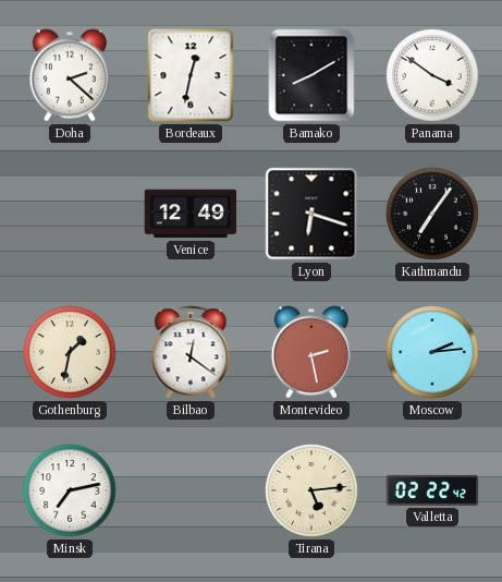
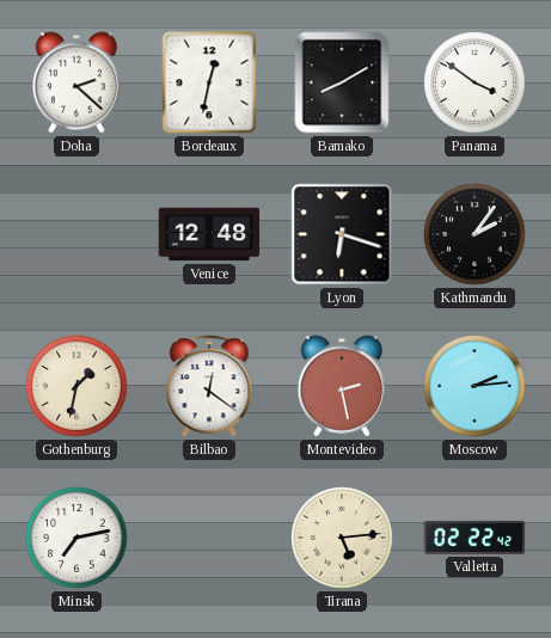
Venice: 12:49 -> 12:48
Kathmandu: 7:06 -> 2:06
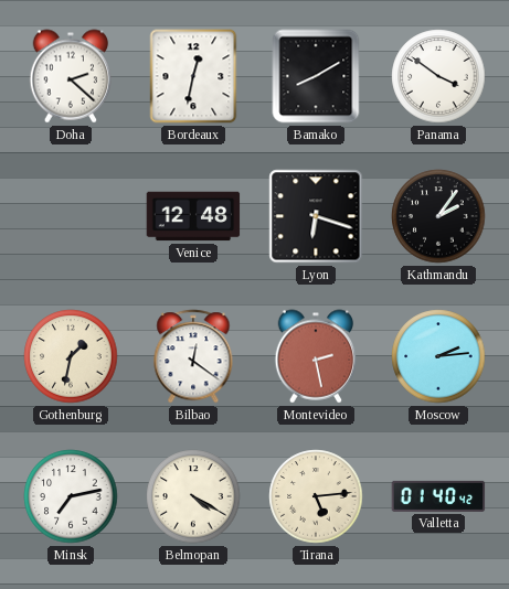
Belmopan: none -> 4:20
Valletta: 02:22 -> 01:40
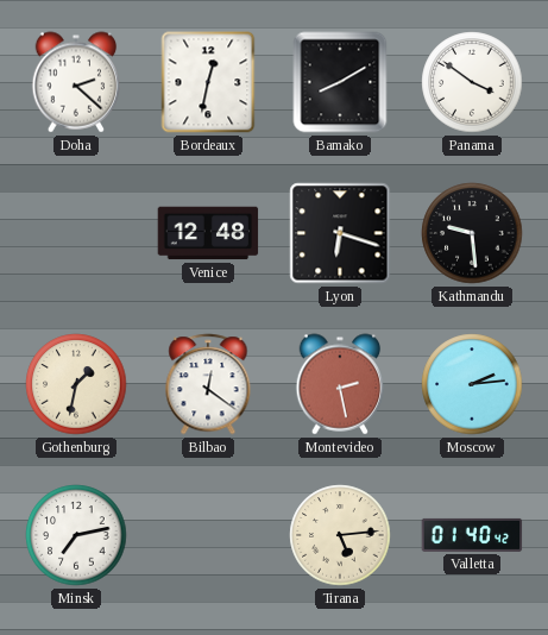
Kathmandu: 2:06 -> 9:29
Belmopan: 4:20 -> none
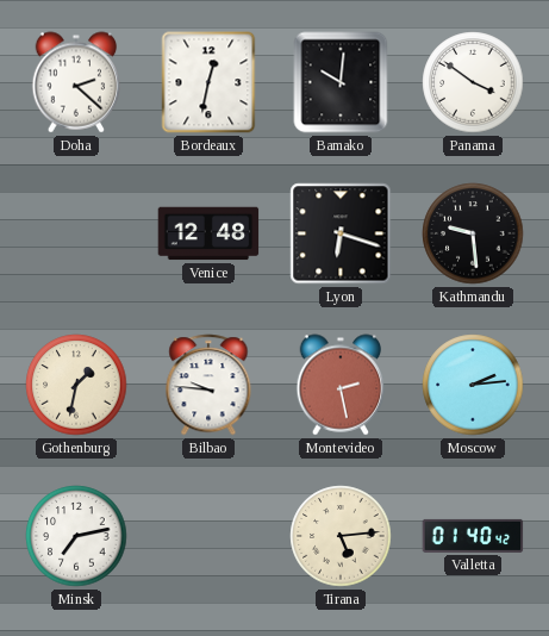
Bamako: 8:10 -> 10:01
Bilbao: 12:21 -> 9:46
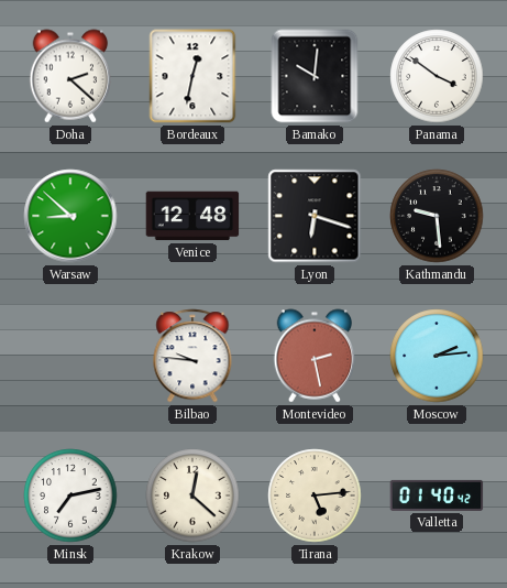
Warsaw: none -> 8:52
Gothenburg: 1:32 -> none
Krakow: none -> 12:22
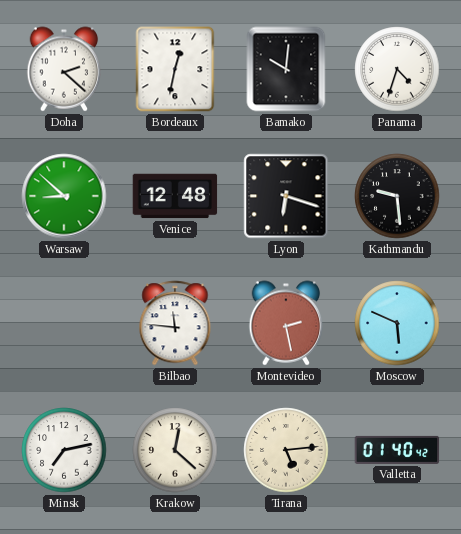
Panama: 3:51 -> 4:33
Bilbao: 9:46 -> 11:46
Moscow: 2:14 -> 5:49
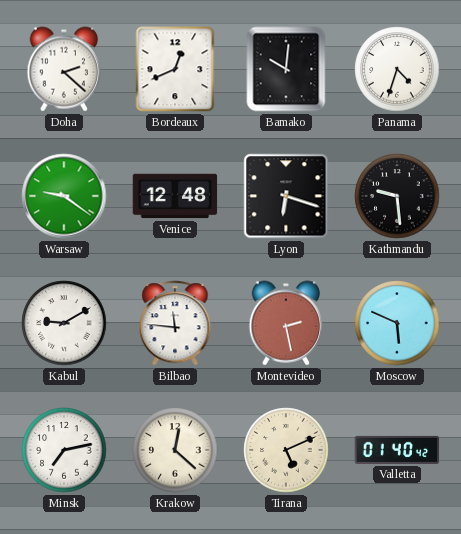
Bordeaux: 12:32 -> 12:41
Warsaw: 8:52 -> 9:21
Kabul: none -> 9:10
Tirana: 5:14 -> 5:11
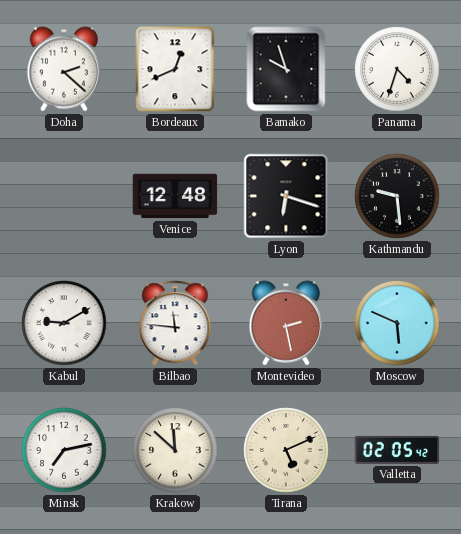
Bamako: 10:01 -> 9:57
Warsaw: 9:21 -> none
Krakow: 12:22 -> 11:52
Valletta: 01:40 -> 02:05
